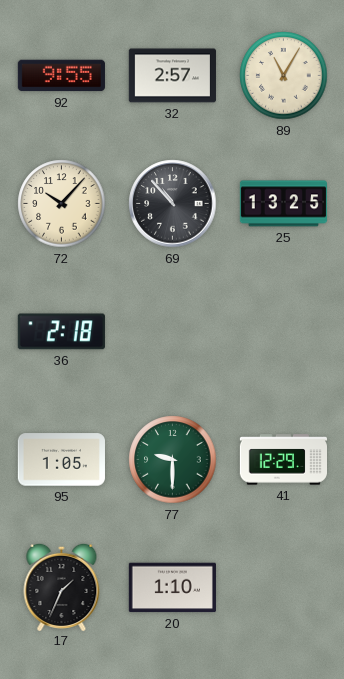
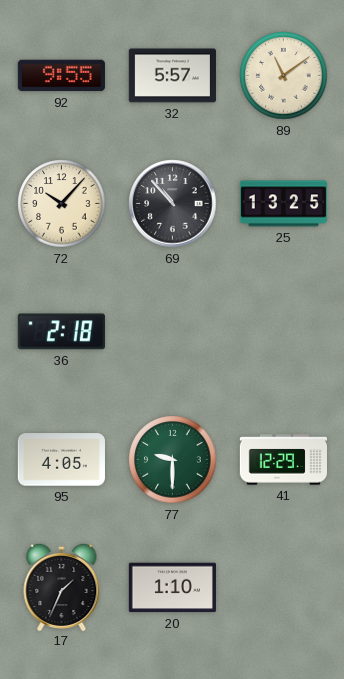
32: 2:57 -> 5:57
89: 11:05 -> 11:09
95: 1:05 -> 4:05
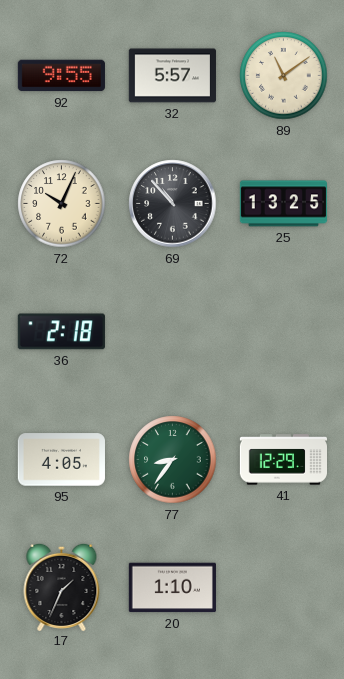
72: 10:07 -> 10:04
77: 9:30 -> 8:36
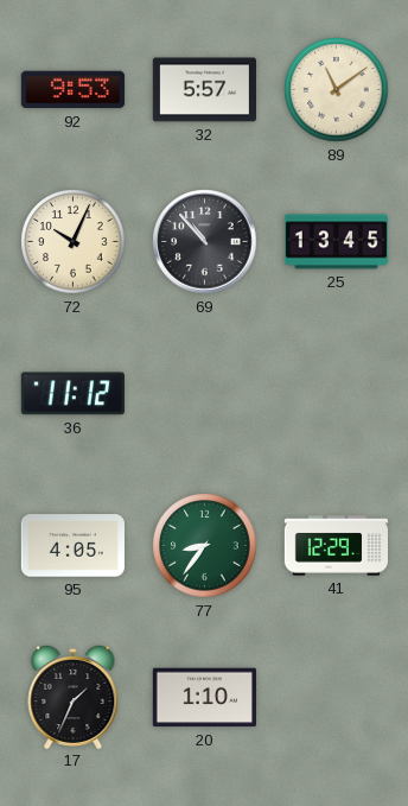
92: 9:55 -> 9:53
25: 13:25 -> 13:45
36: 2:18 -> 11:12
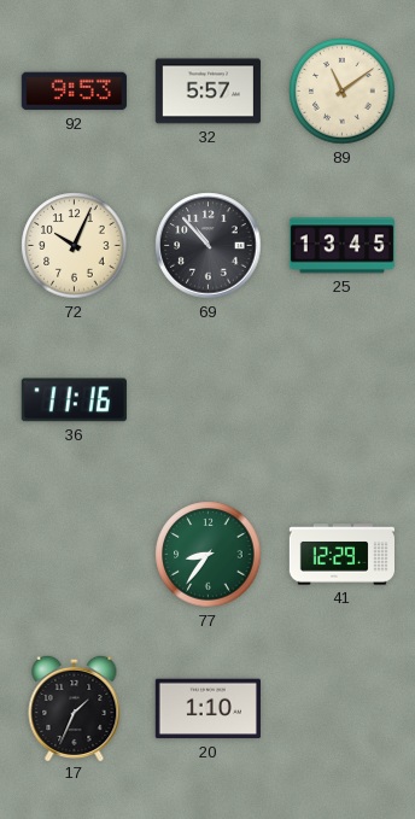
36: 11:12 -> 11:16
95: 4:05 -> none
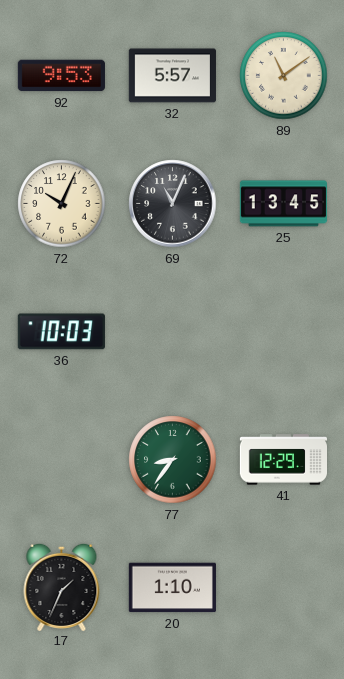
69: 10:53 -> 11:04
36: 11:16 -> 10:03
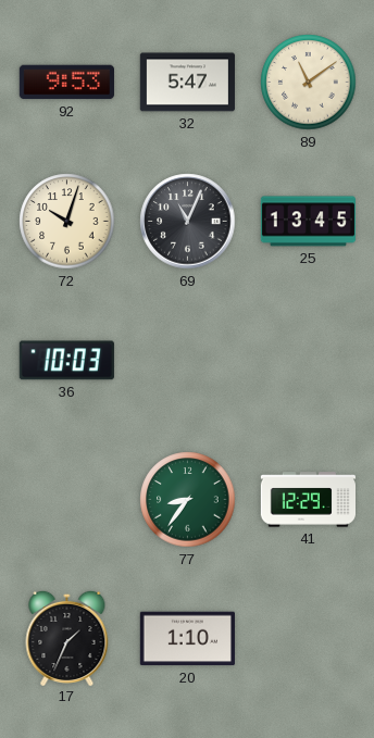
32: 5:57 -> 5:47
72: 10:04 -> 10:03
